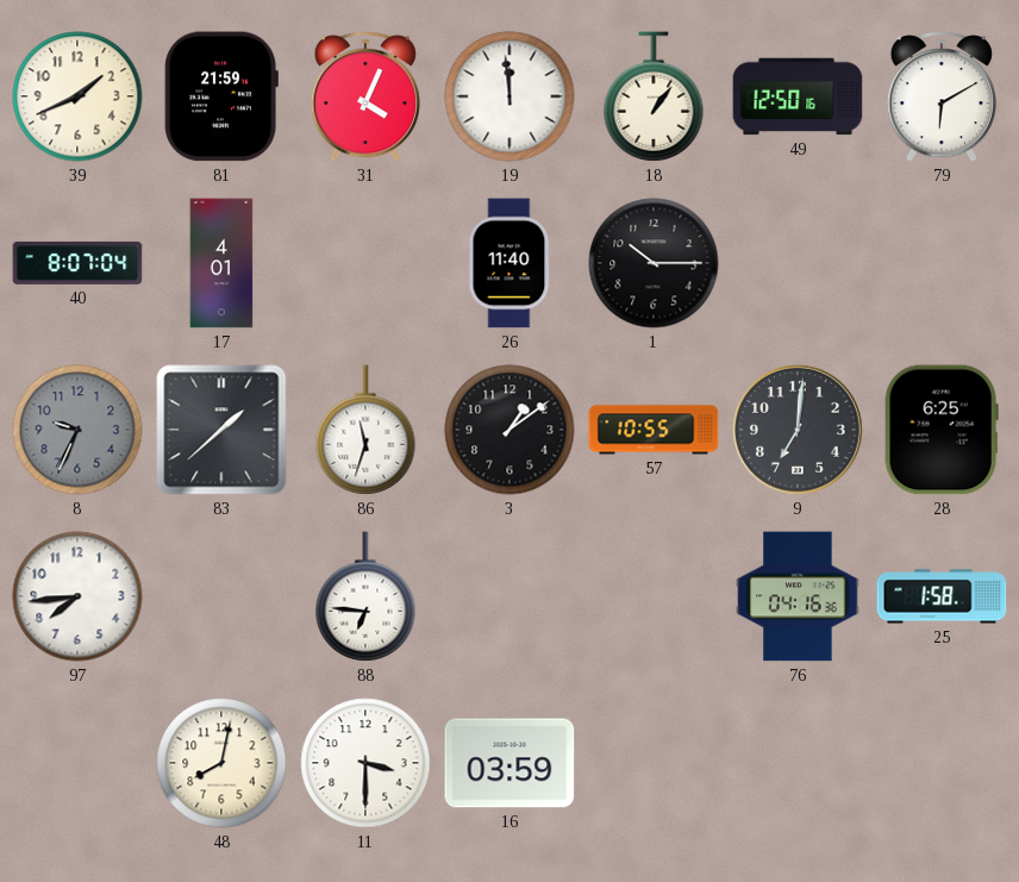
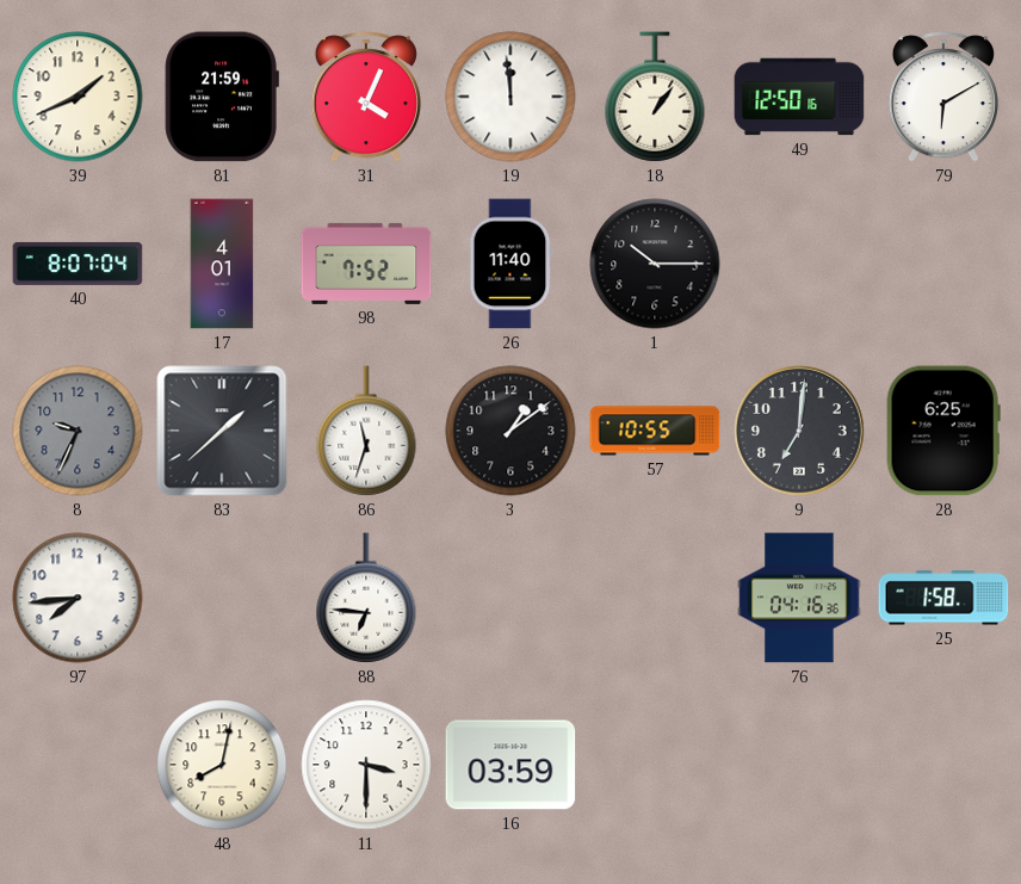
98: none -> 7:52
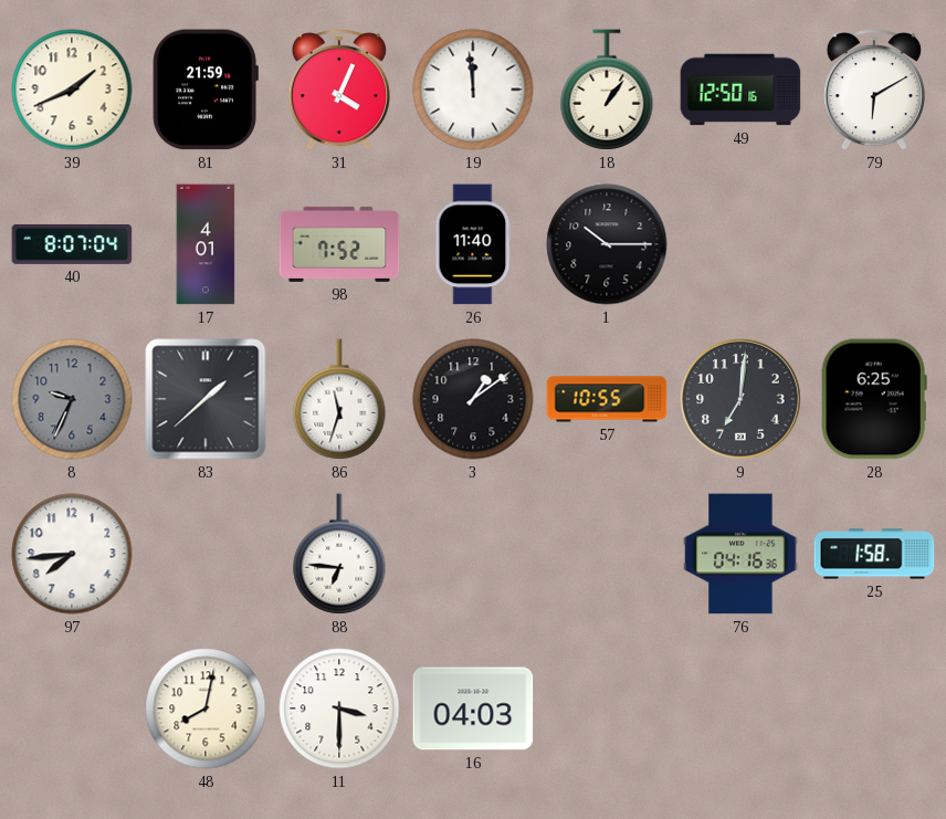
16: 03:59 -> 04:03
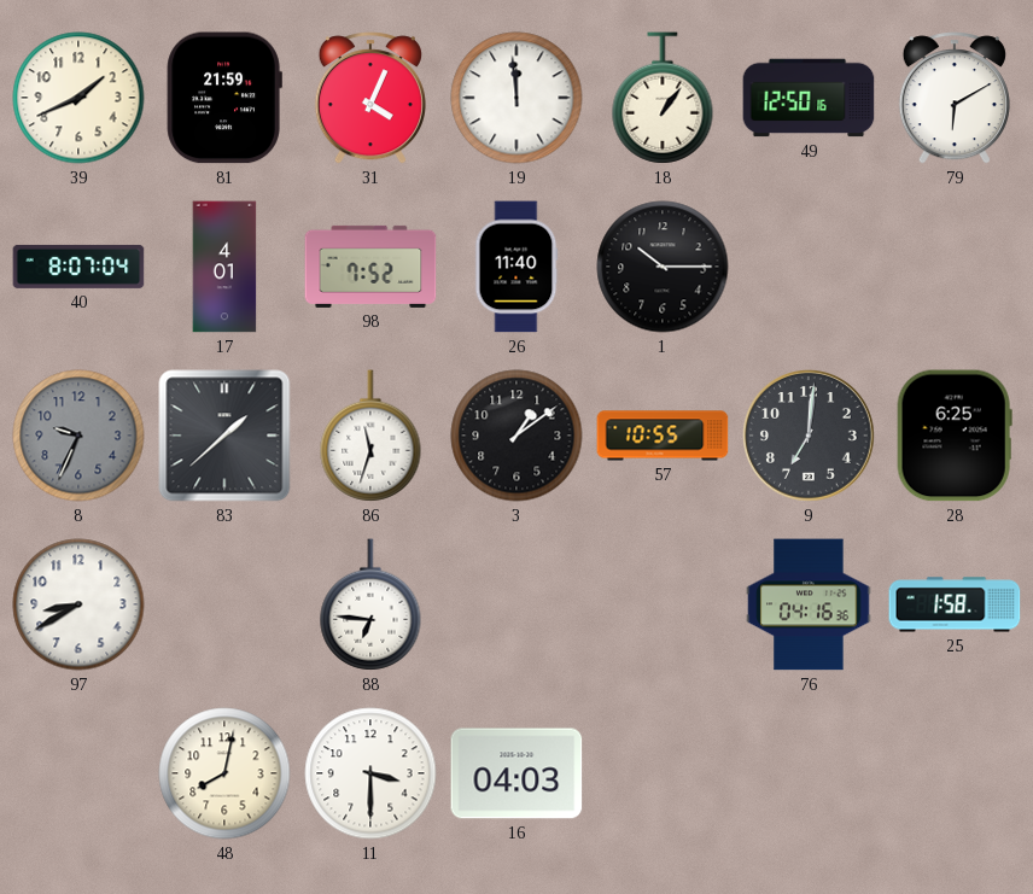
97: 7:44 -> 8:40
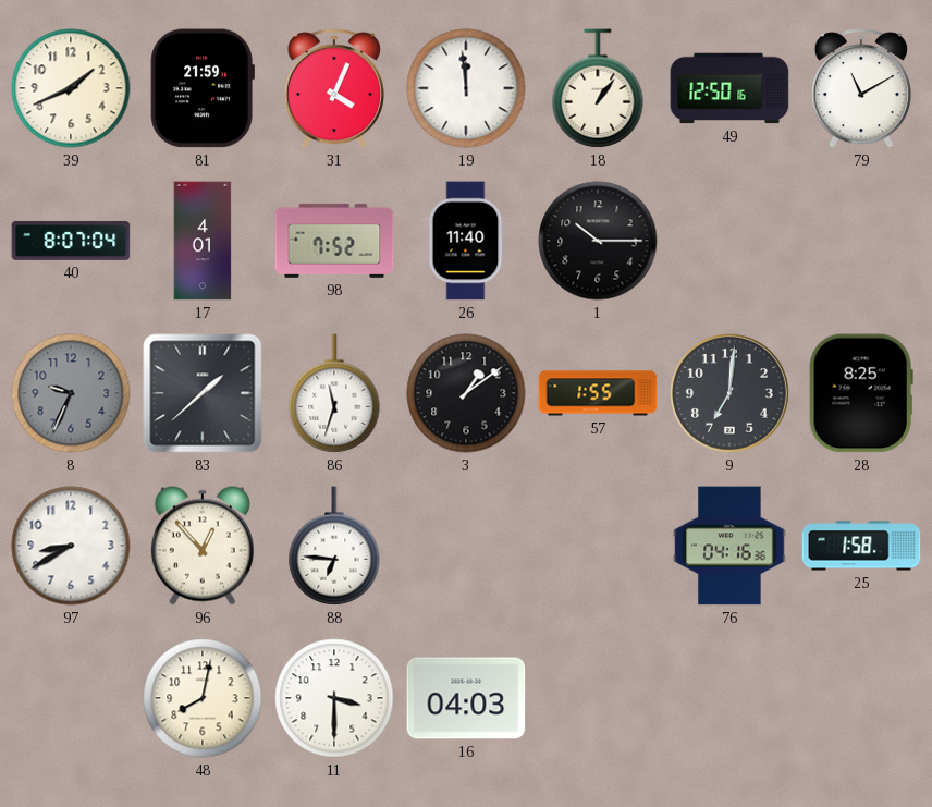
79: 6:10 -> 11:10
57: 10:55 -> 1:55
28: 6:25 -> 8:25
96: none -> 12:53
